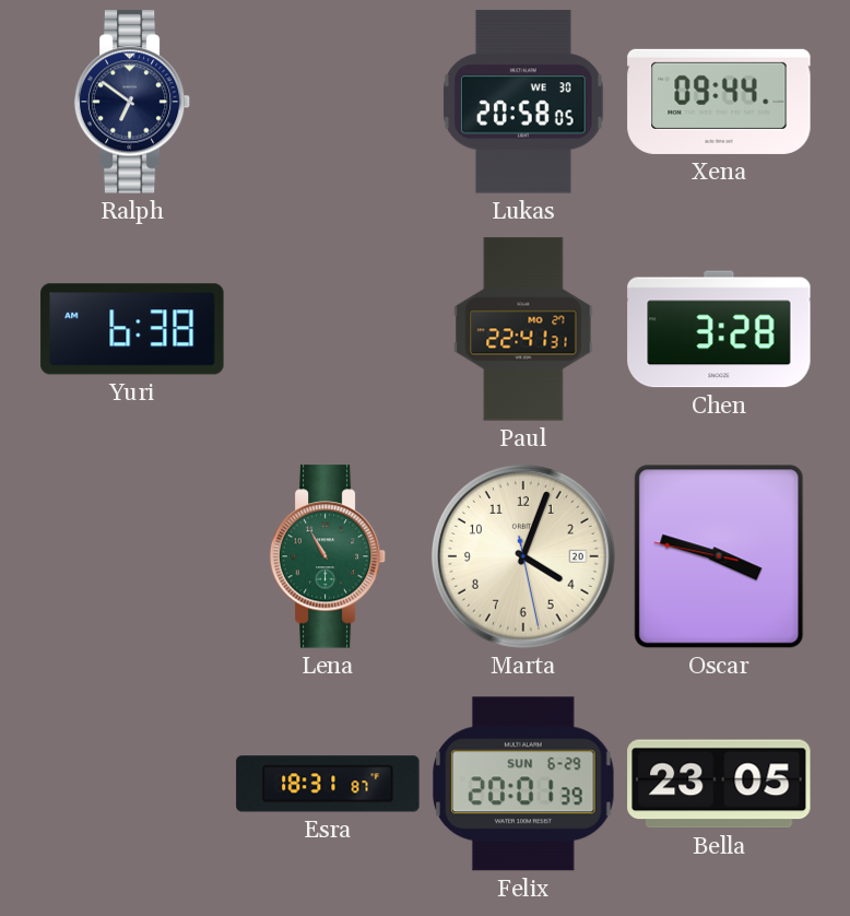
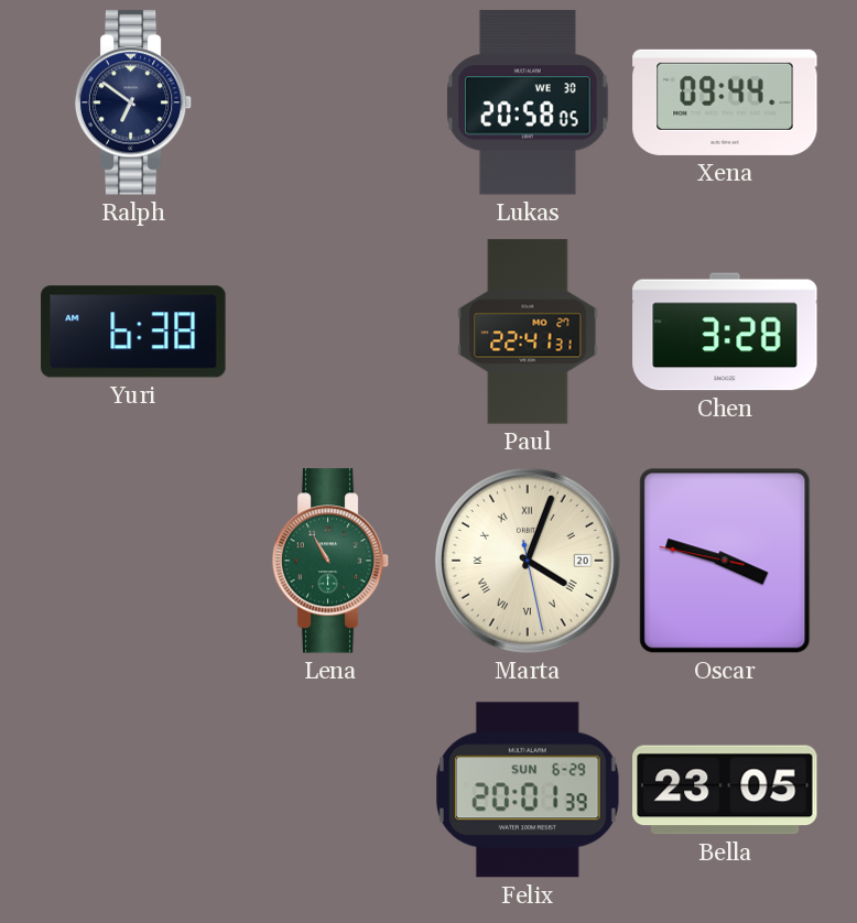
Marta numerals: Arabic -> Roman
Esra: 18:31 -> none
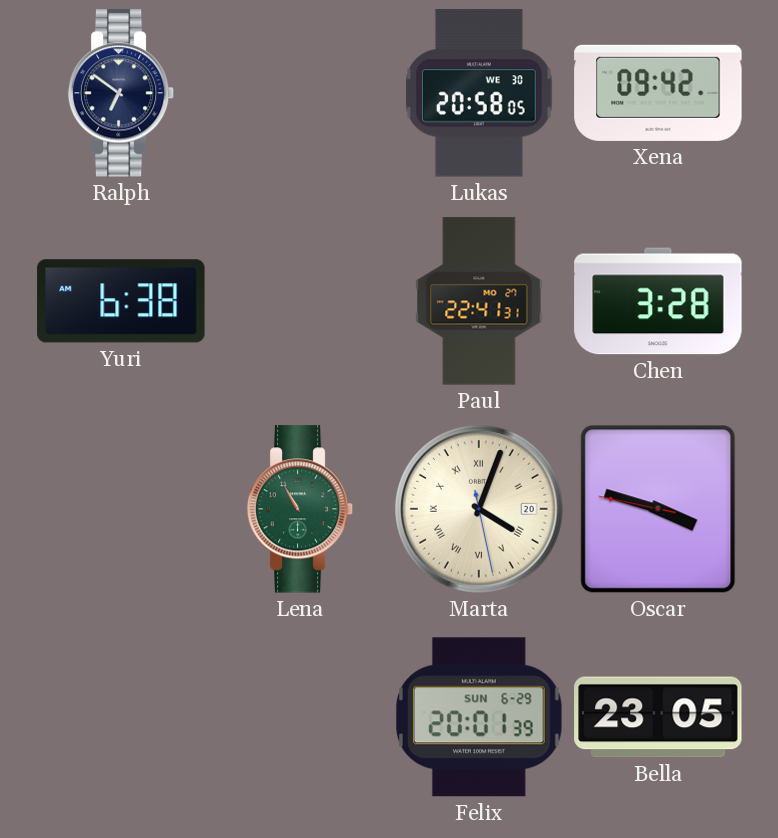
Xena: 09:44 -> 09:42
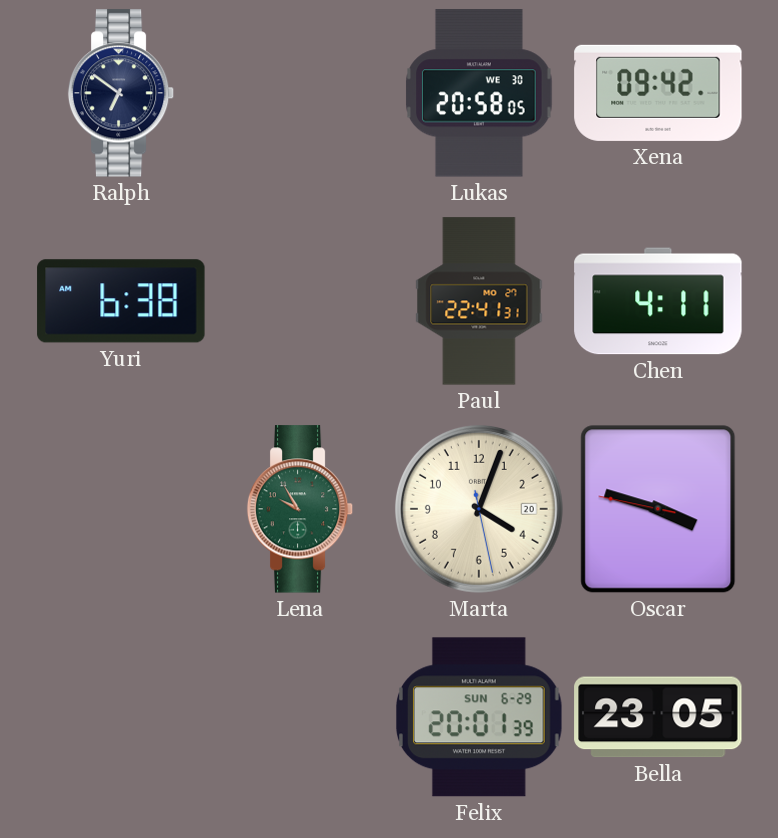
Chen: 3:28 -> 4:11
Lena: 10:55 -> 9:55
Marta numerals: Roman -> Arabic
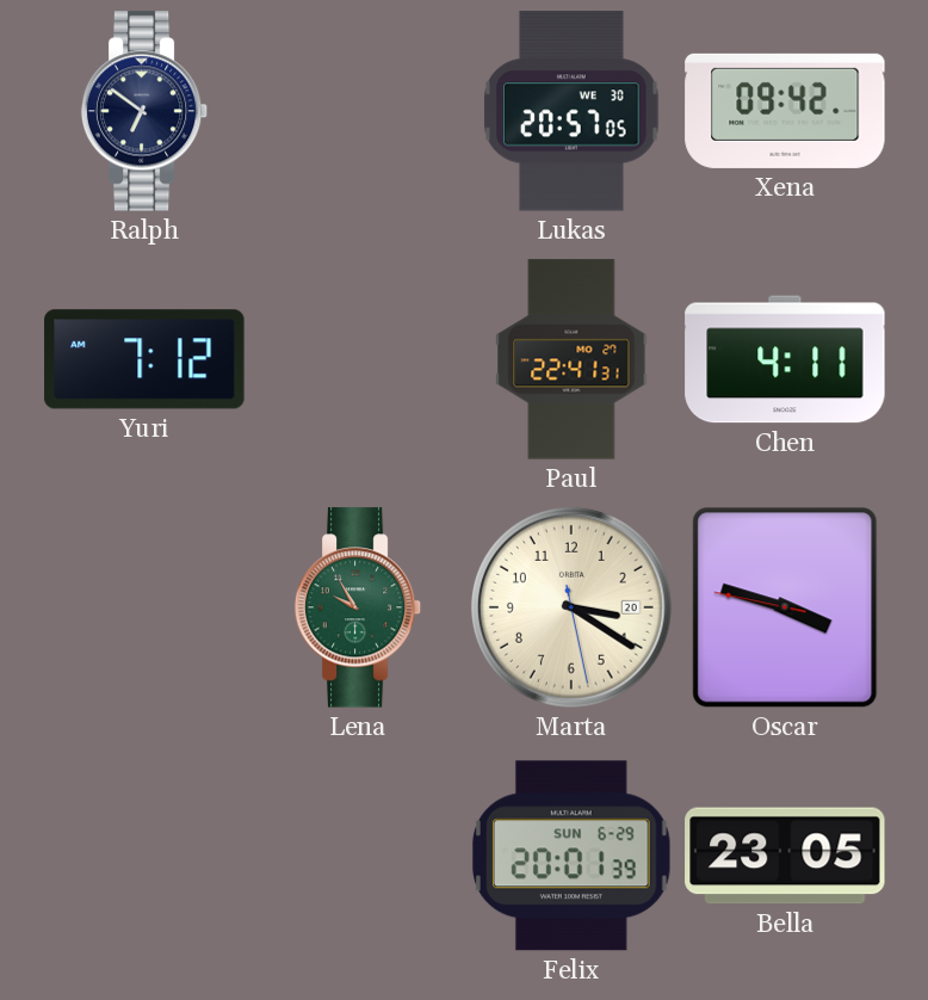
Lukas: 20:58 -> 20:57
Yuri: 6:38 -> 7:12
Marta: 4:03 -> 3:20
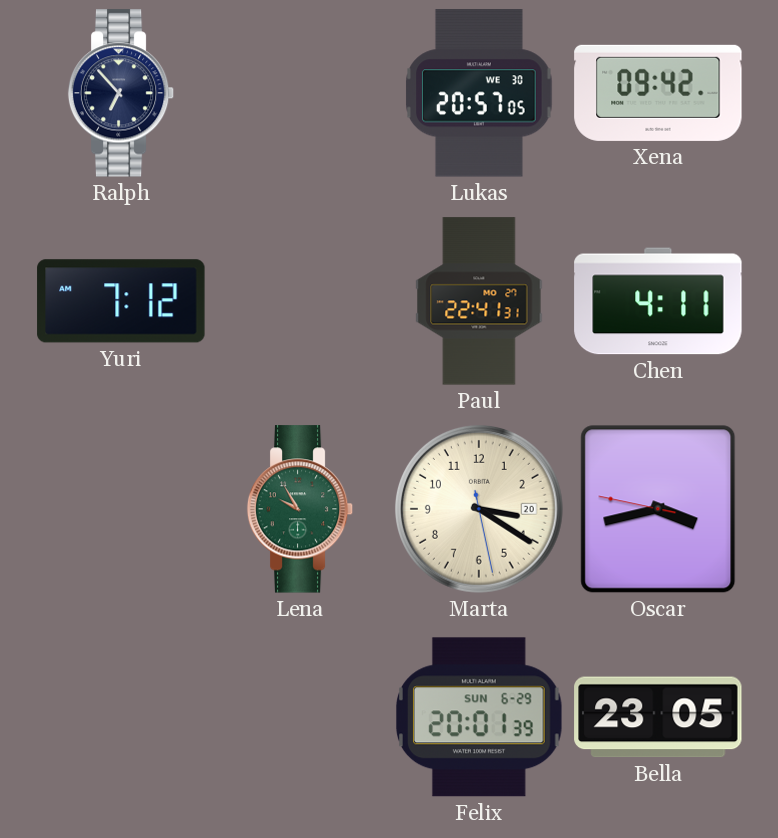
Ralph: 6:51 -> 6:53
Oscar: 3:47 -> 3:42
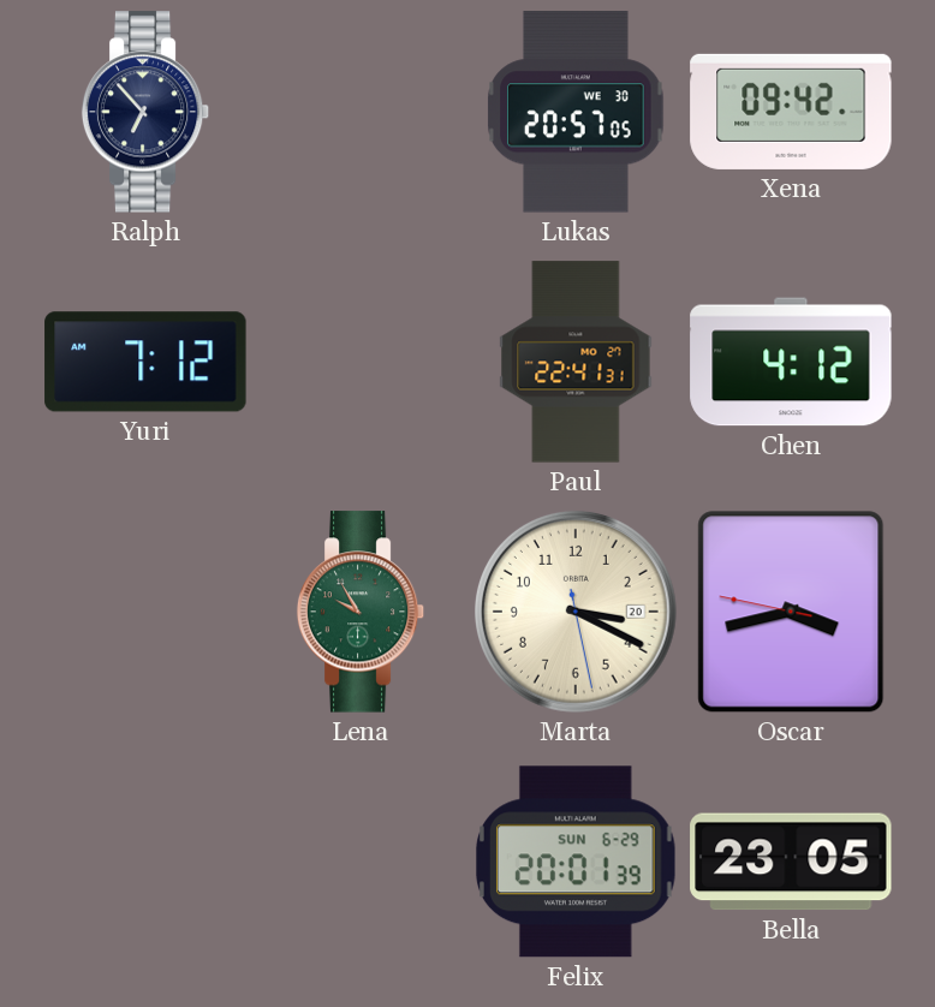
Chen: 4:11 -> 4:12
Marta: 3:20 -> 3:19
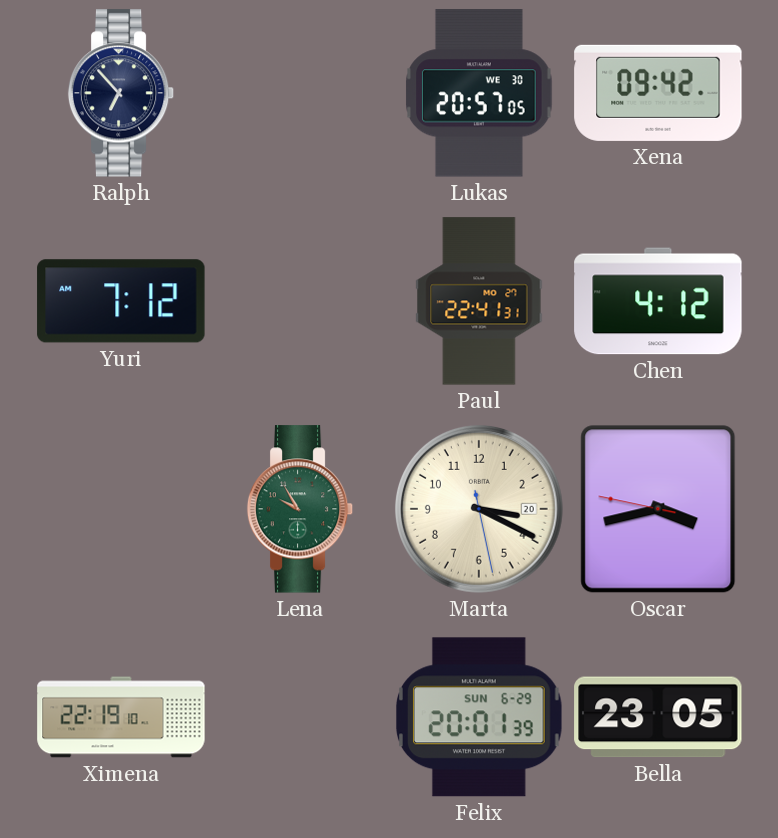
Ximena: none -> 22:19
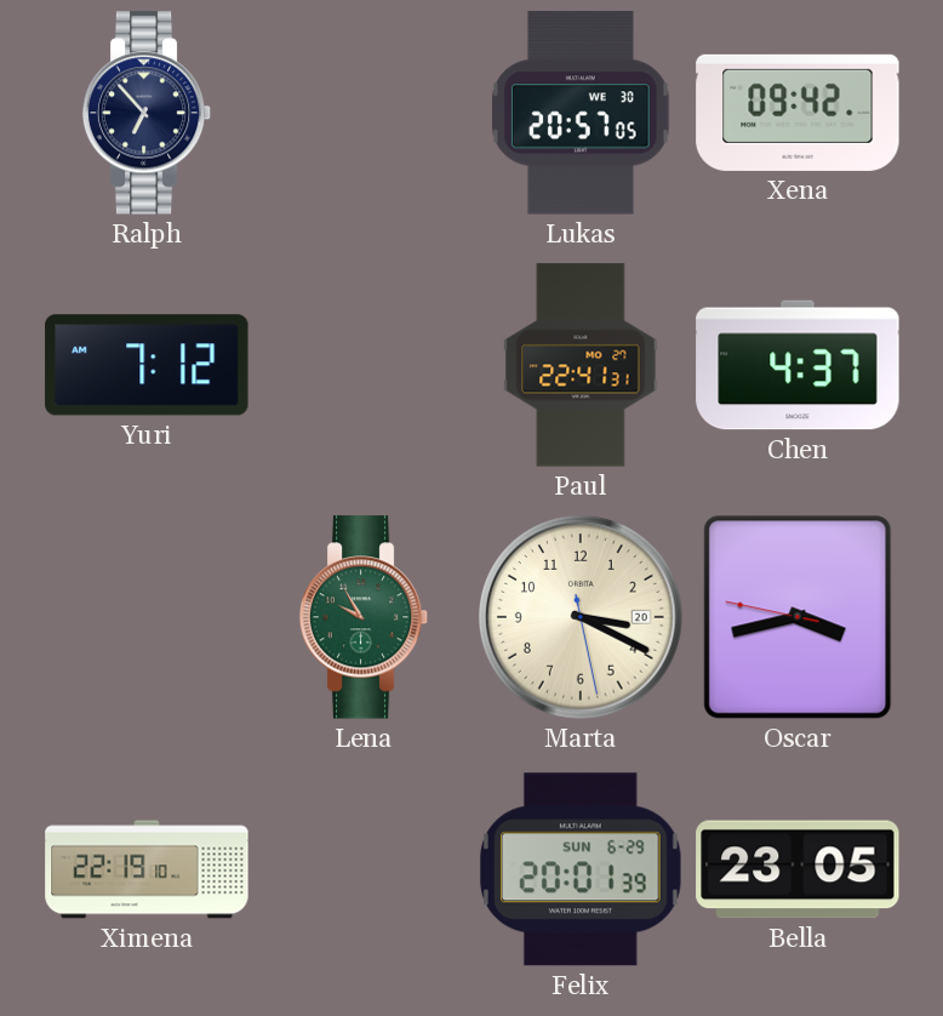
Chen: 4:12 -> 4:37
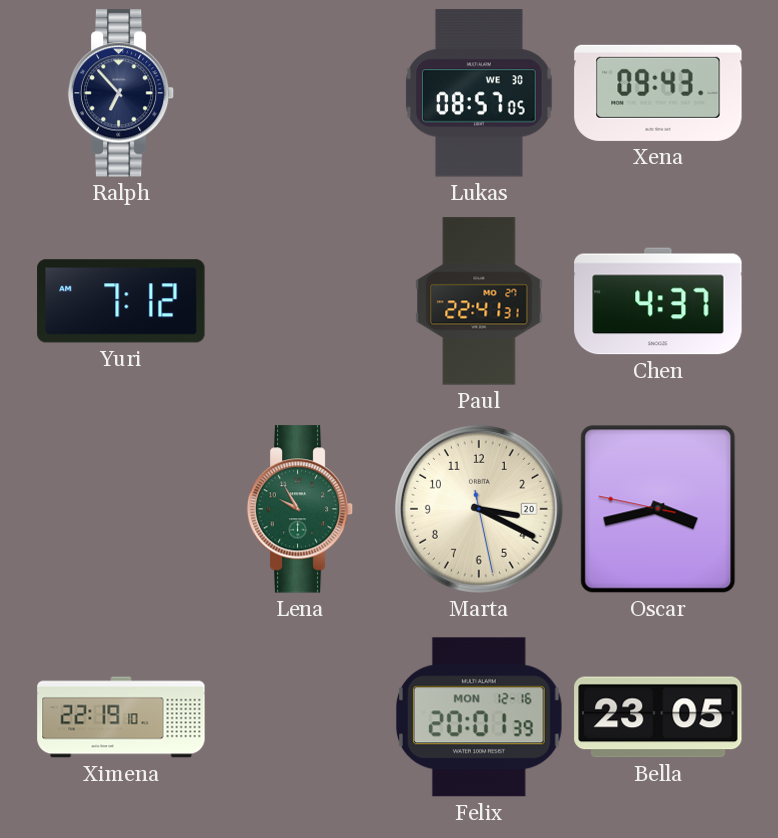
Lukas: 20:57 -> 08:57
Xena: 09:42 -> 09:43
Felix date: SUN 6-29 -> MON 12-16
